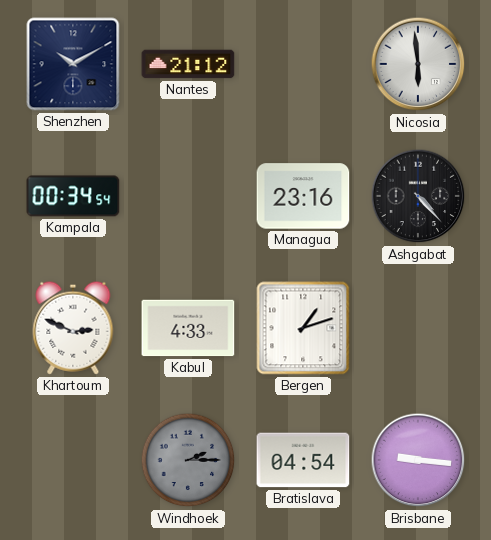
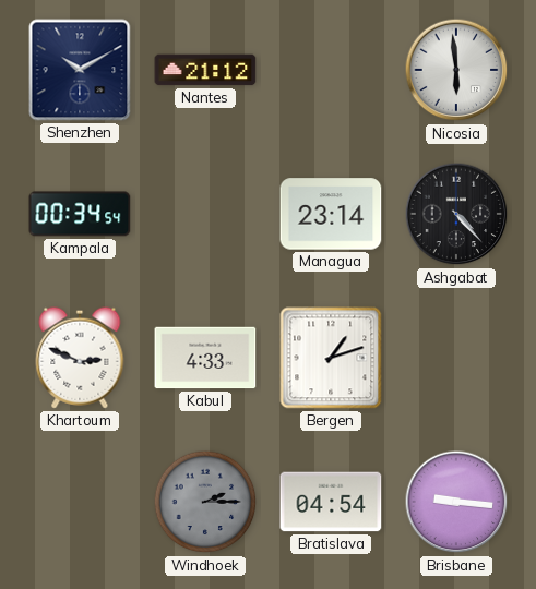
Managua: 23:16 -> 23:14
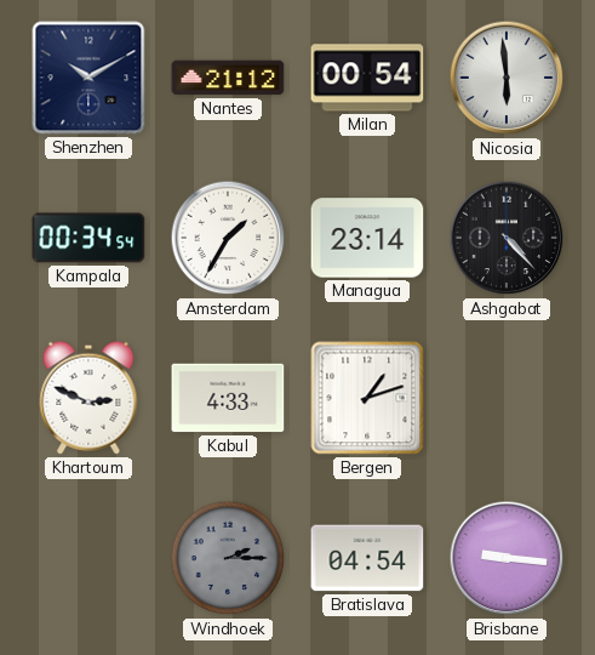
Milan: none -> 00:54
Amsterdam: none -> 1:35
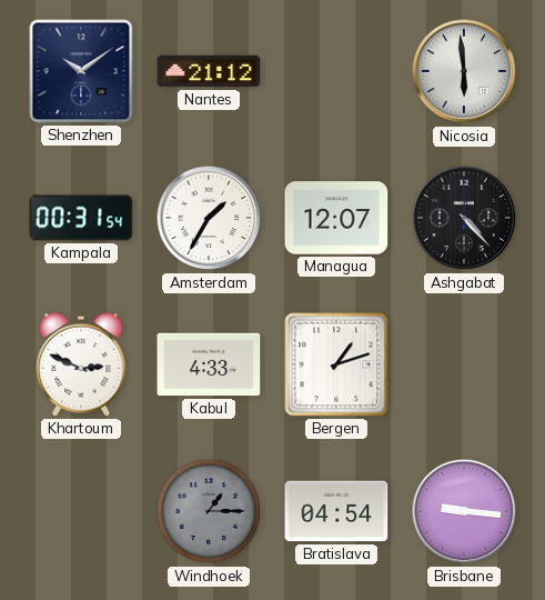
Shenzhen: 10:10 -> 10:09
Milan: 00:54 -> none
Kampala: 00:34 -> 00:31
Managua: 23:14 -> 12:07
Windhoek: 2:15 -> 1:15
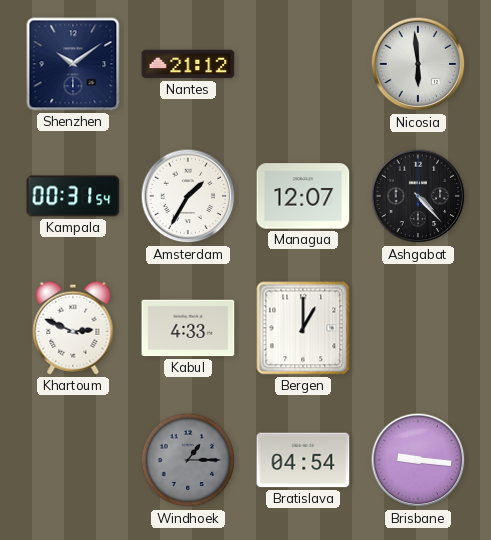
Bergen: 1:12 -> 1:00
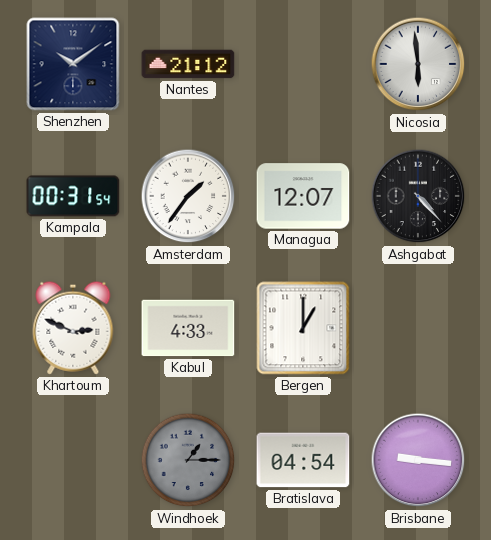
Amsterdam: 1:35 -> 1:36
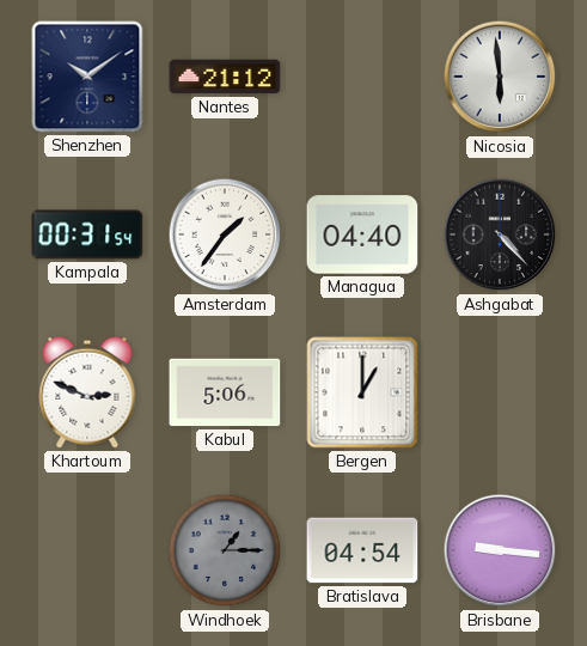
Managua: 12:07 -> 04:40
Kabul: 4:33 -> 5:06
